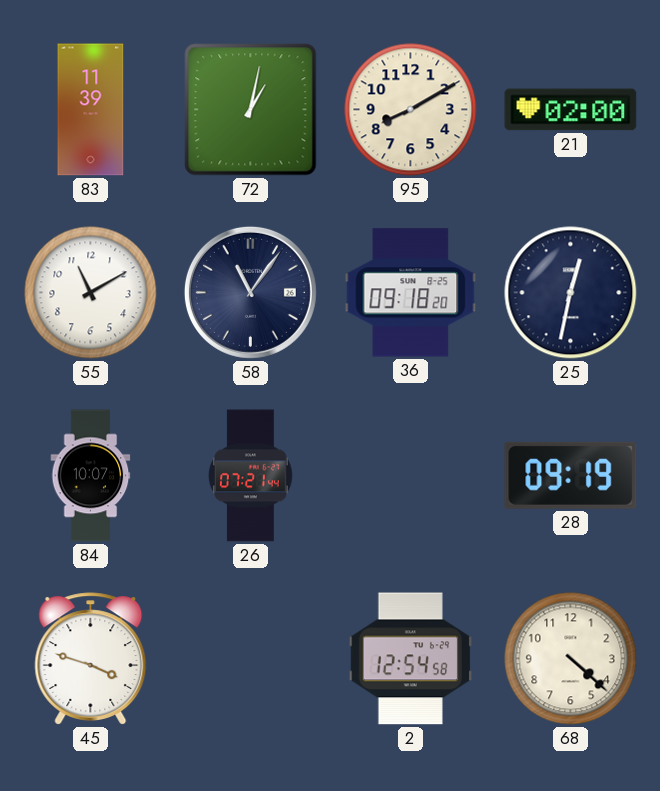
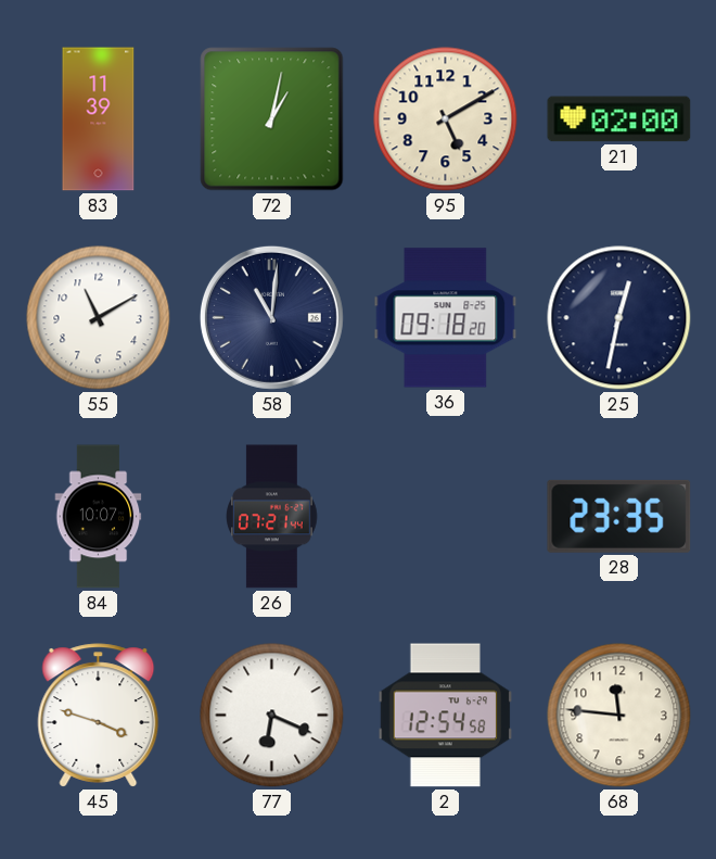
95: 8:10 -> 5:10
58: 11:06 -> 11:01
28: 09:19 -> 23:35
77: none -> 6:19
68: 4:22 -> 11:46
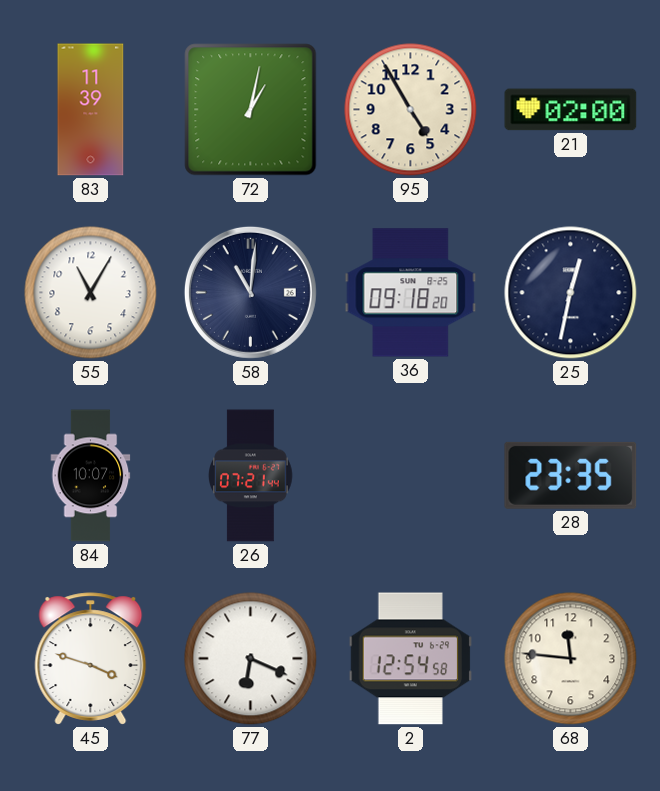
95: 5:10 -> 4:55
55: 11:10 -> 11:05
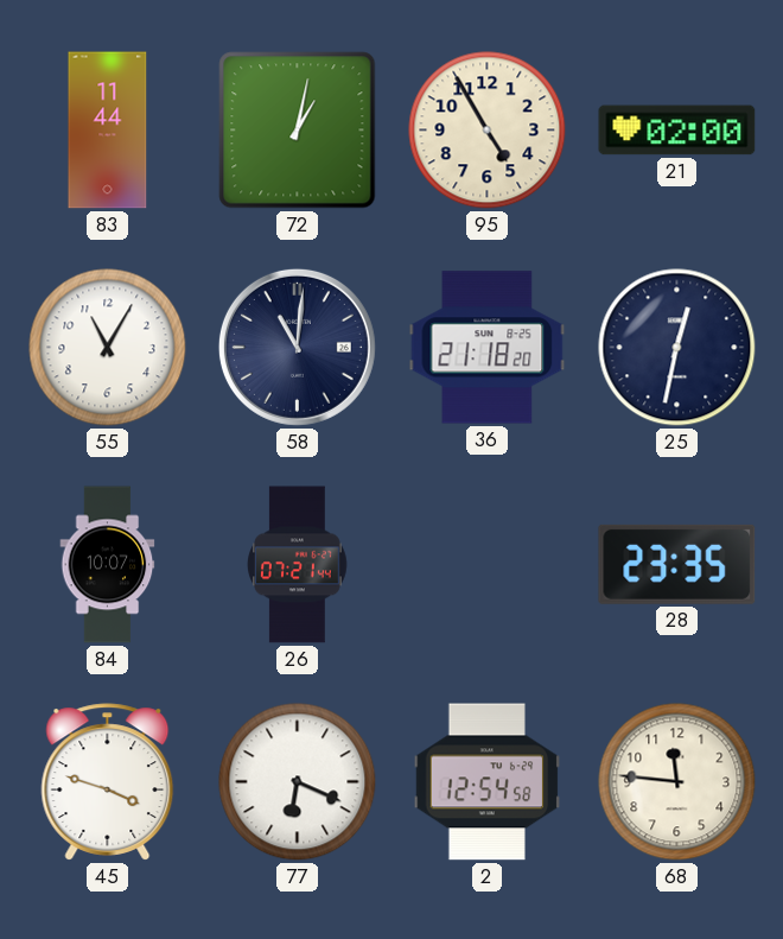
83: 11:39 -> 11:44
36: 09:18 -> 21:18
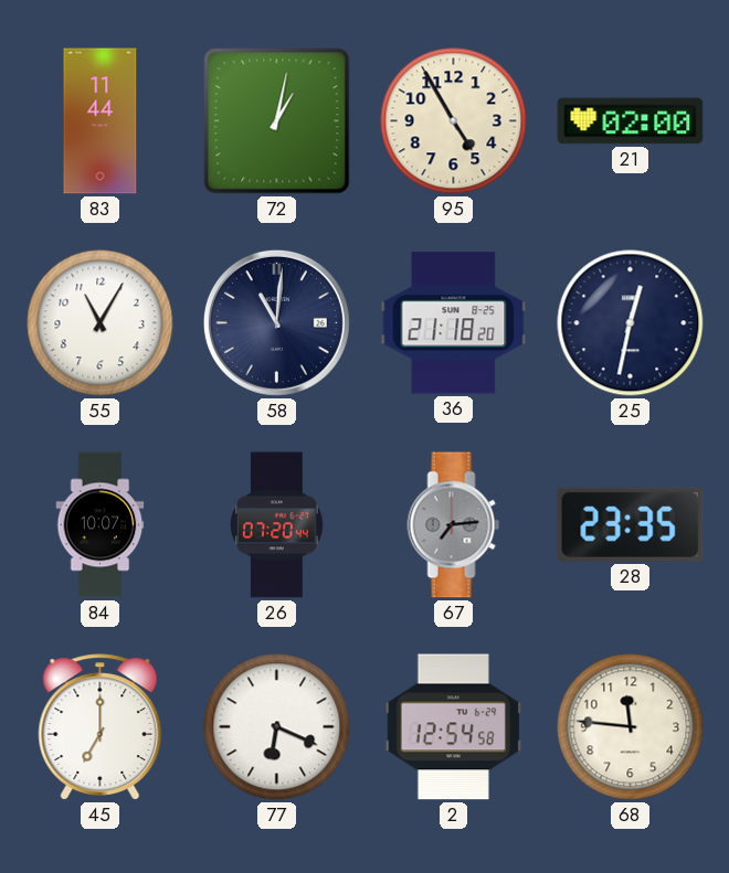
26: 07:21 -> 07:20
67: none -> 7:14
45: 3:48 -> 7:00
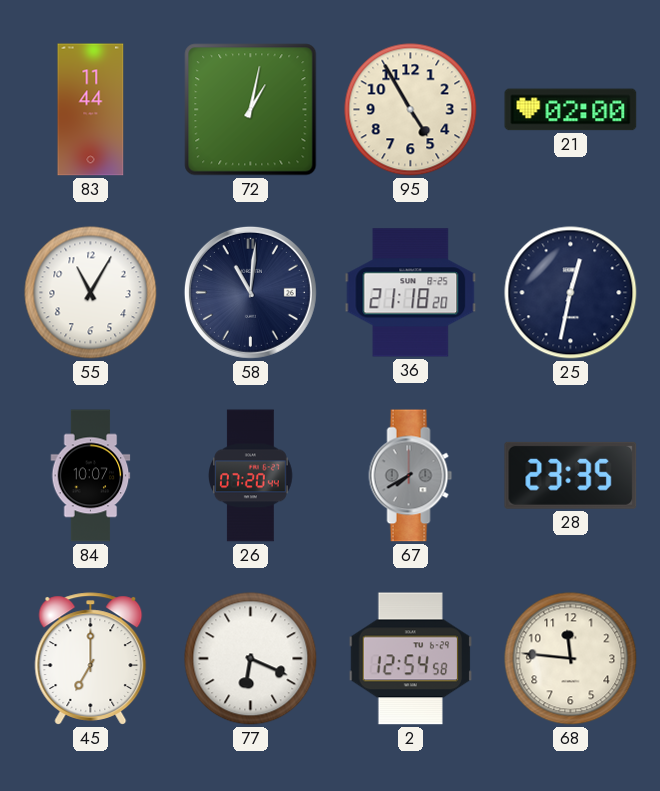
67: 7:14 -> 7:40
